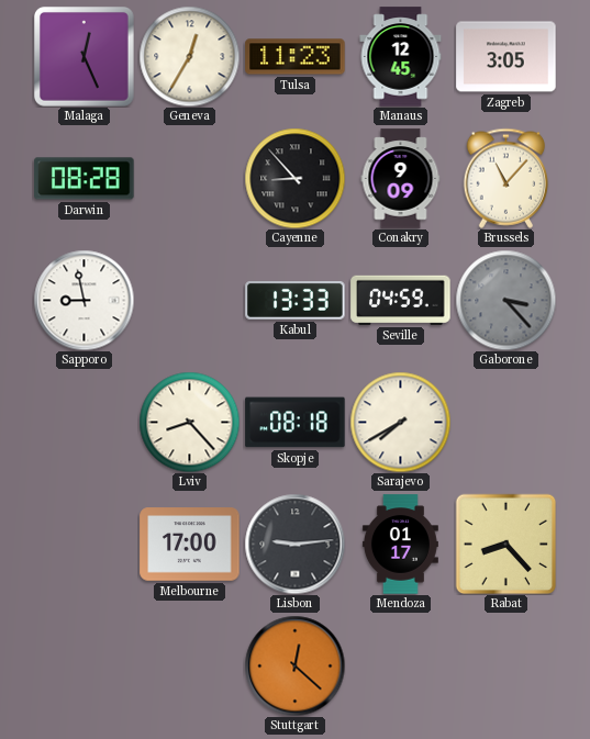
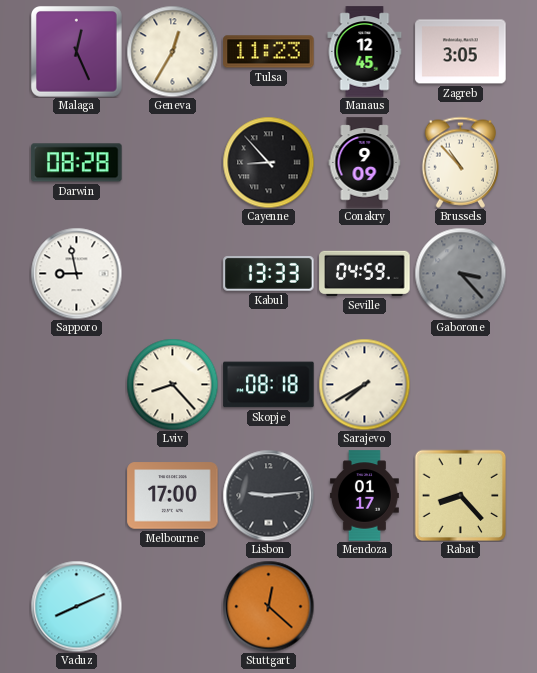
Brussels: 11:07 -> 10:53
Vaduz: none -> 8:11
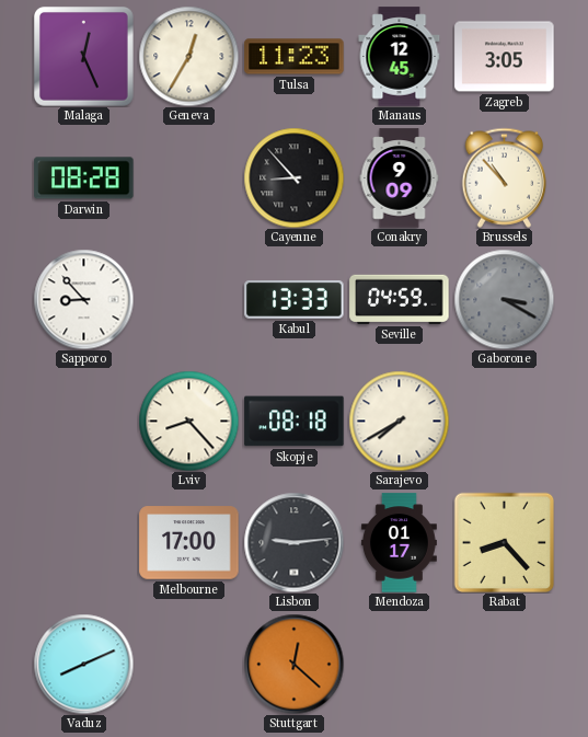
Sapporo: 8:58 -> 8:53
Gaborone: 3:23 -> 3:20
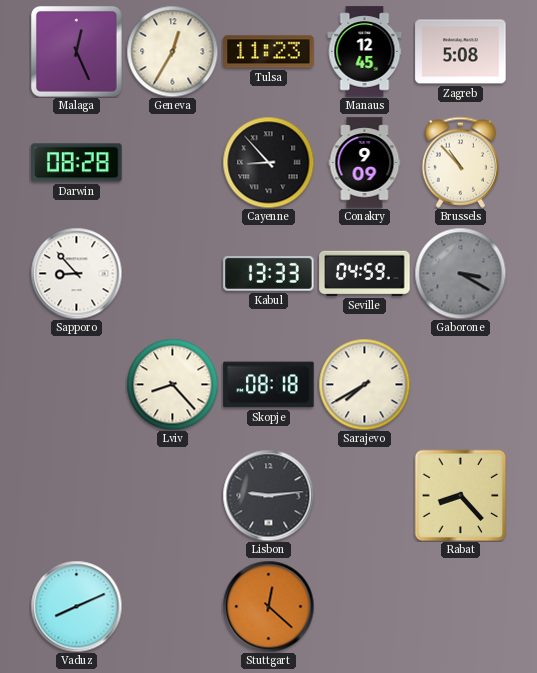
Zagreb: 3:05 -> 5:08
Melbourne: 17:00 -> none
Mendoza: 01:17 -> none
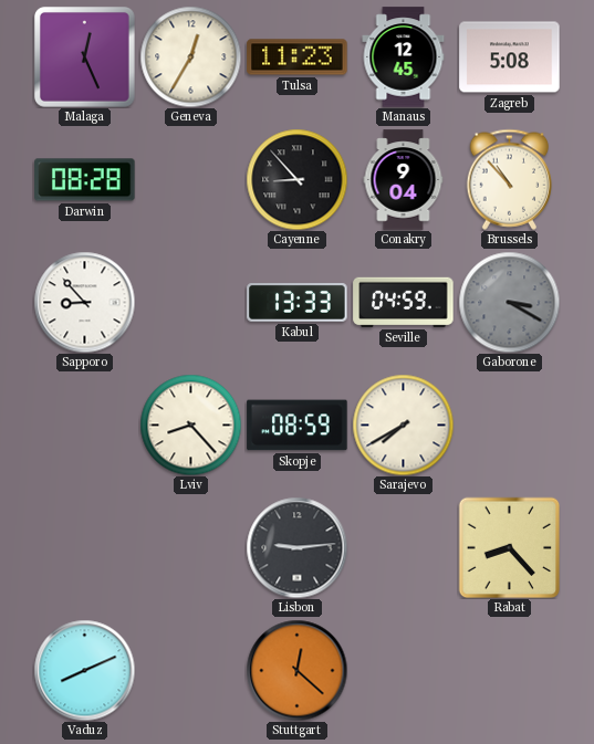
Conakry: 9:09 -> 9:04
Skopje: 08:18 -> 08:59
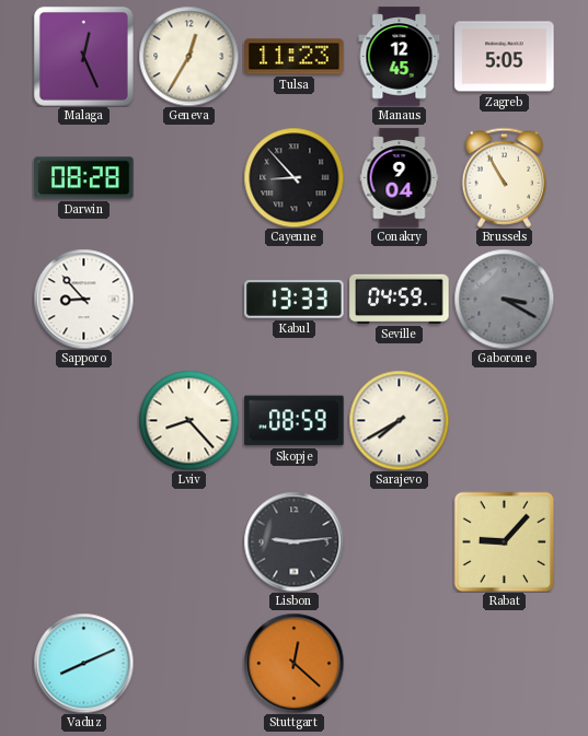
Zagreb: 5:08 -> 5:05
Brussels: 10:53 -> 10:55
Rabat: 8:23 -> 9:07
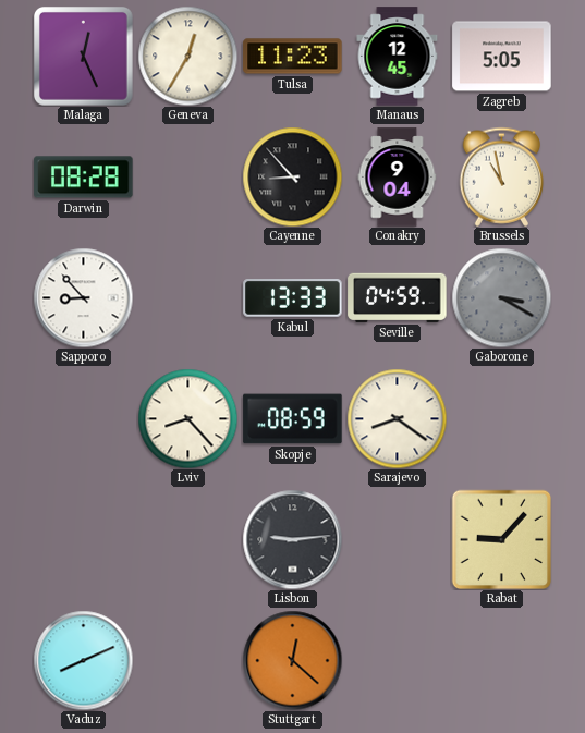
Brussels: 10:55 -> 10:58
Sarajevo: 7:40 -> 8:21
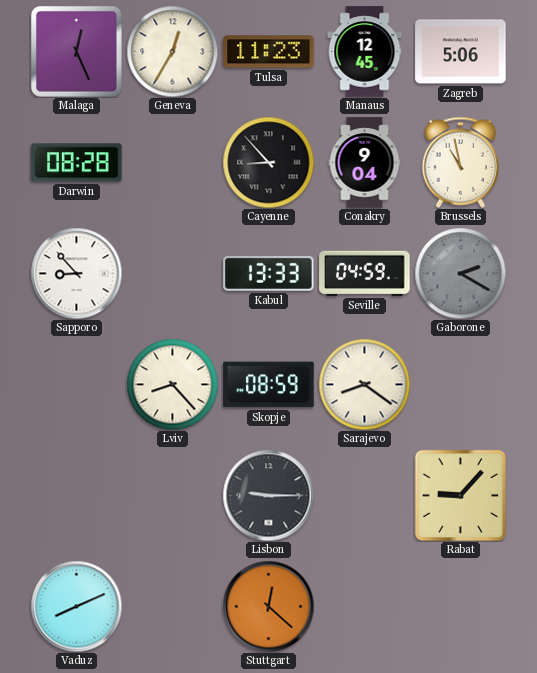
Zagreb: 5:05 -> 5:06
Gaborone: 3:20 -> 2:20
Lisbon: 9:14 -> 9:15
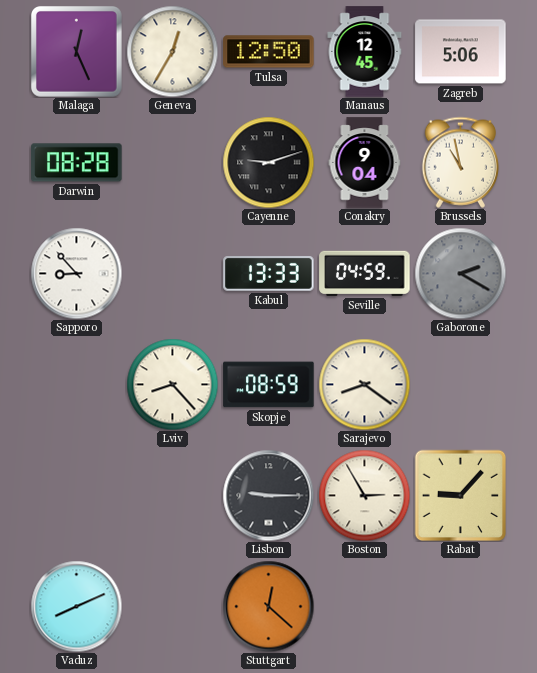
Tulsa: 11:23 -> 12:50
Cayenne: 8:53 -> 9:12
Boston: none -> 2:55
